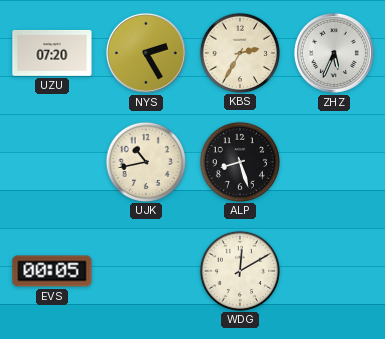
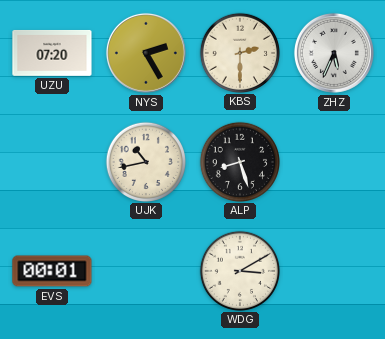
KBS: 2:35 -> 2:30
EVS: 00:05 -> 00:01
WDG: 12:10 -> 3:10
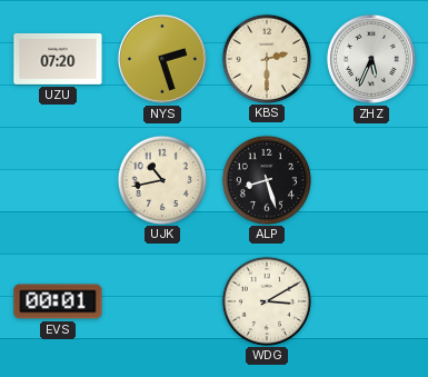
NYS: 2:25 -> 2:27
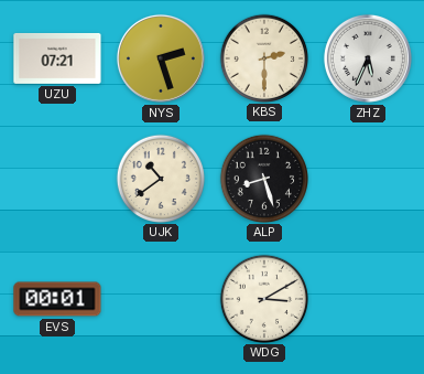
UZU: 07:20 -> 07:21
UJK: 10:43 -> 10:39
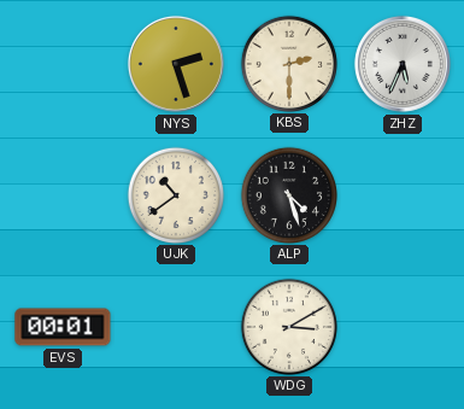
UZU: 07:21 -> none
ALP: 8:27 -> 4:27
